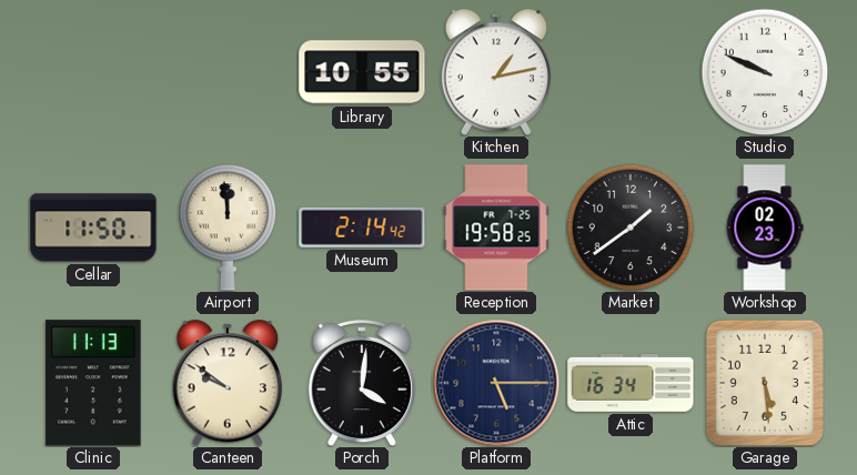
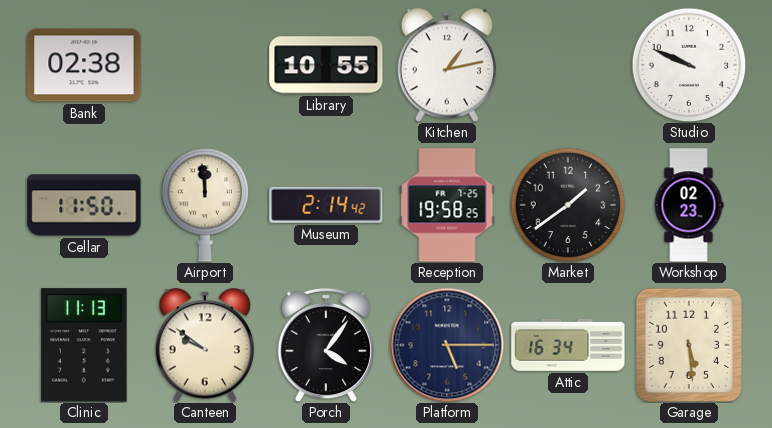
Bank: none -> 02:38
Porch: 4:01 -> 4:06
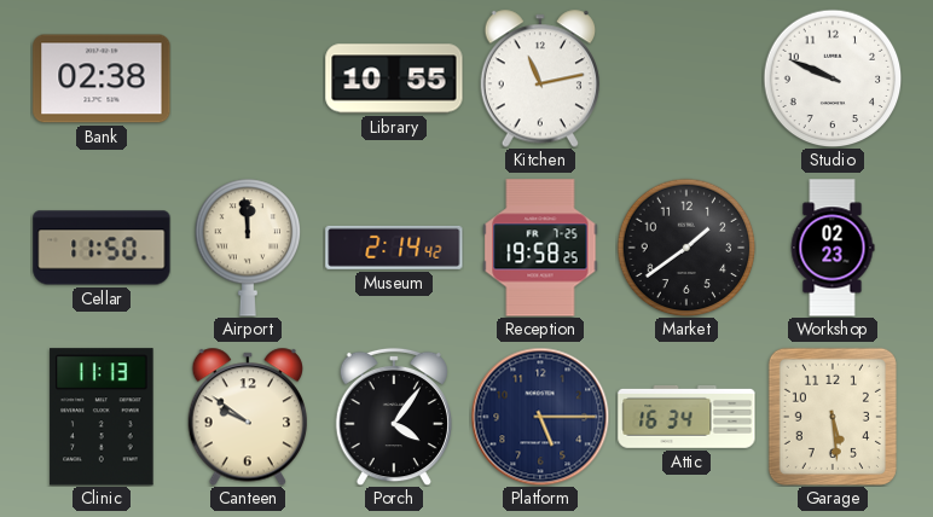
Kitchen: 1:13 -> 11:13
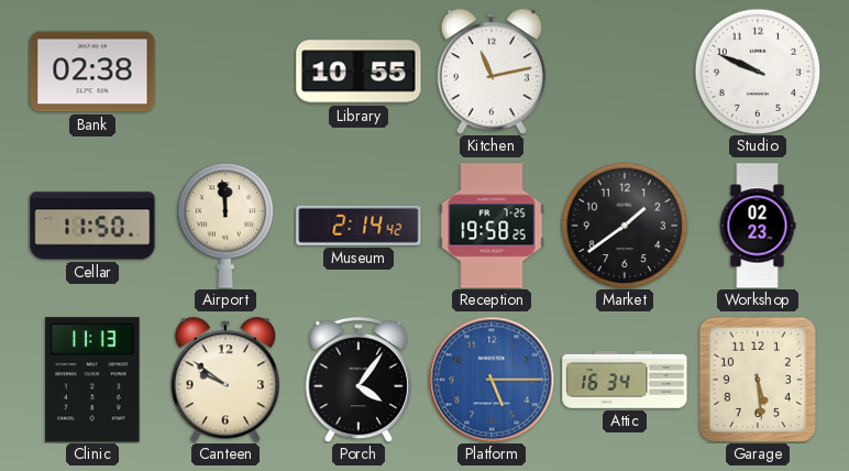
Platform dial: navy -> blue
